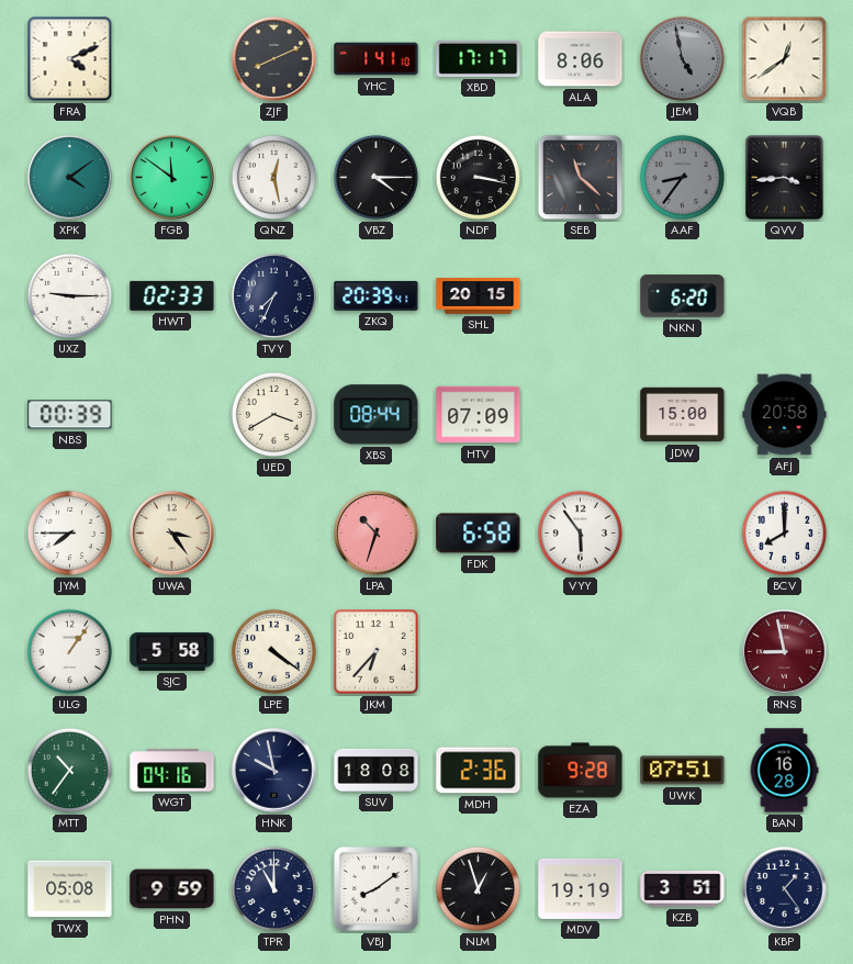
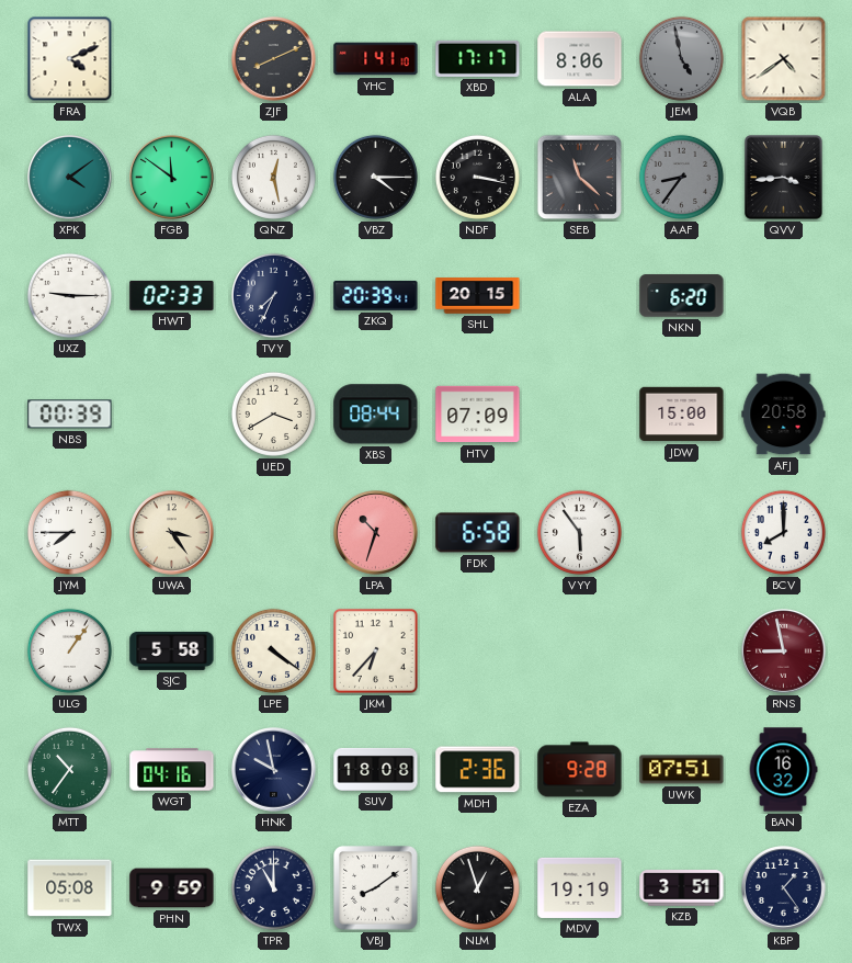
VQB: 12:39 -> 4:39
BAN: 16:28 -> 16:32
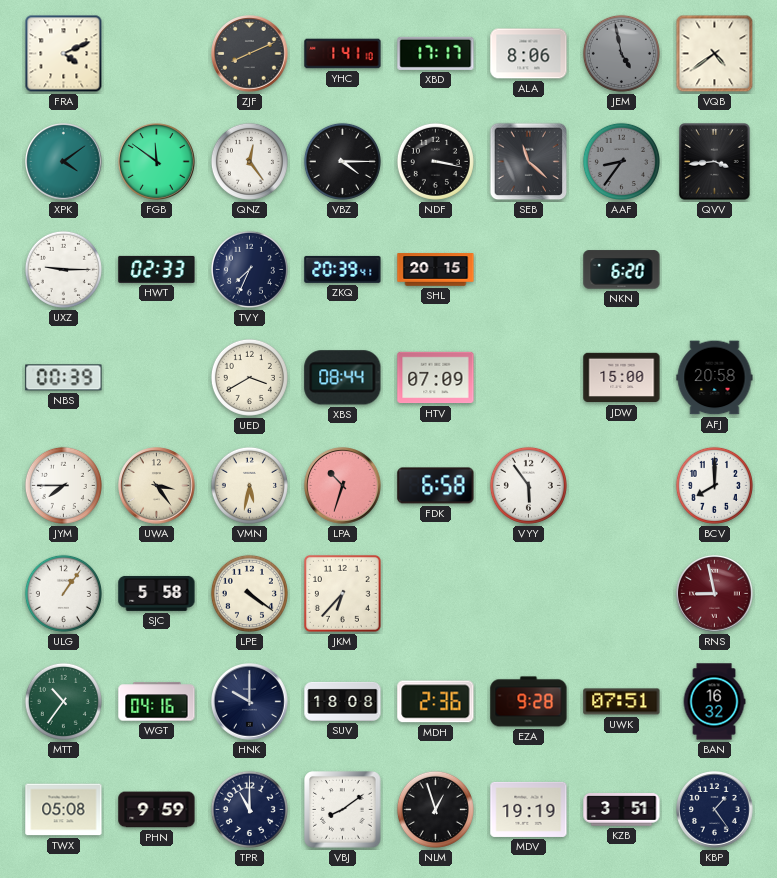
QNZ: 12:28 -> 12:24
VMN: none -> 5:32
HNK: 9:58 -> 10:00
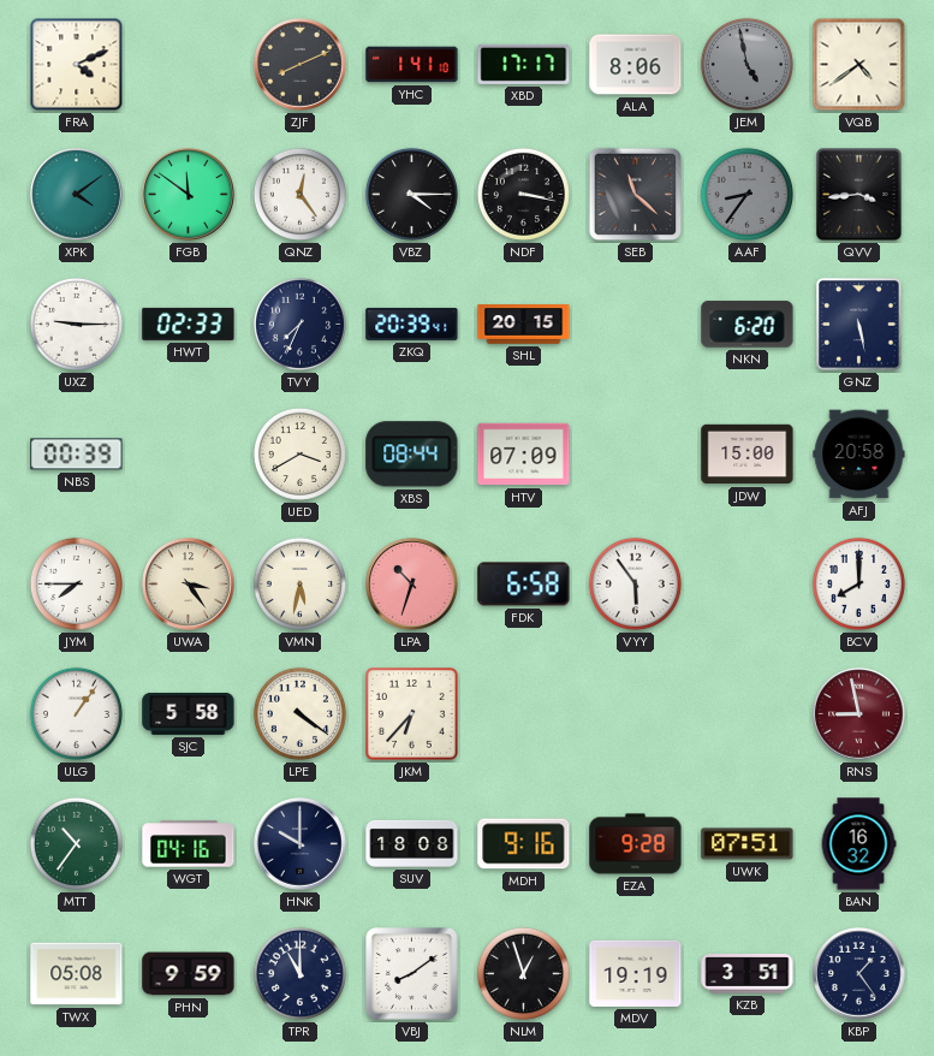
GNZ: none -> 5:28
MDH: 2:36 -> 9:16
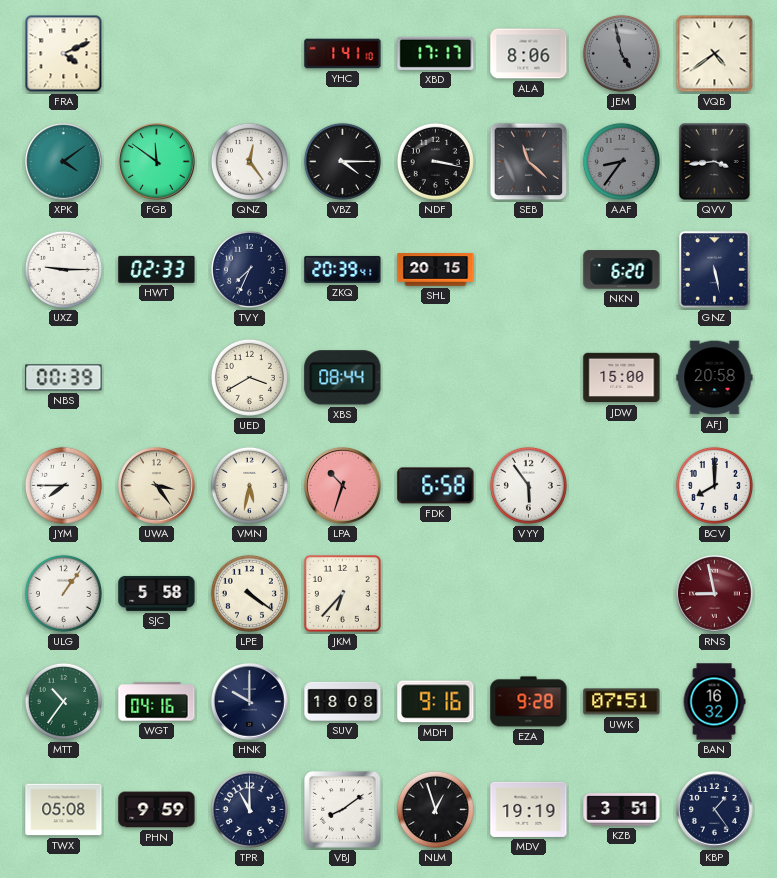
ZJF: 8:11 -> none
HTV: 07:09 -> none
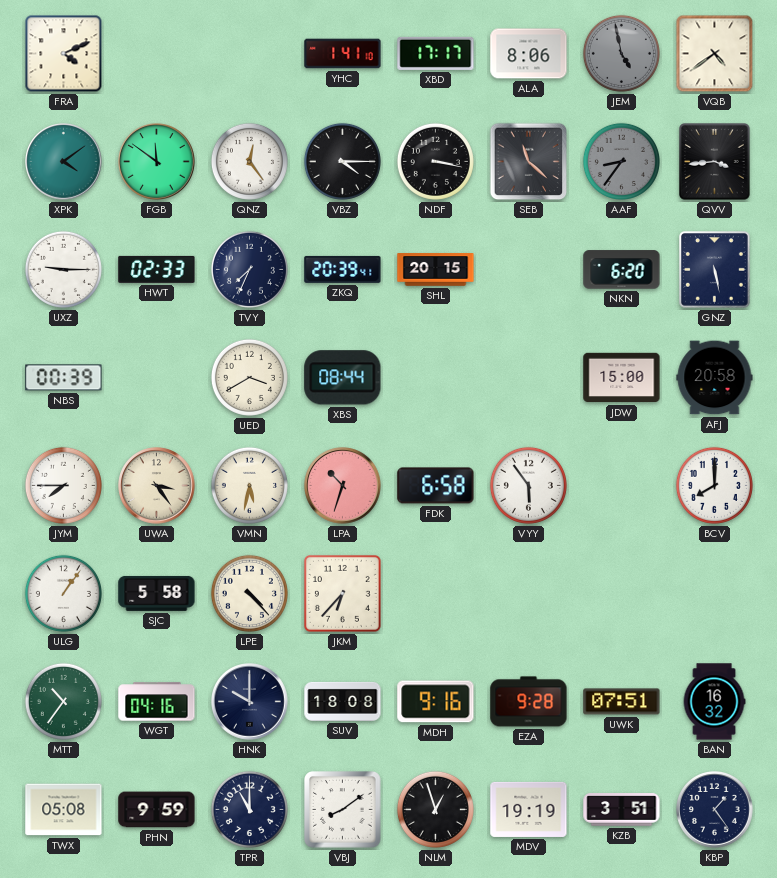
LPE: 4:21 -> 4:23
RNS: 8:58 -> none
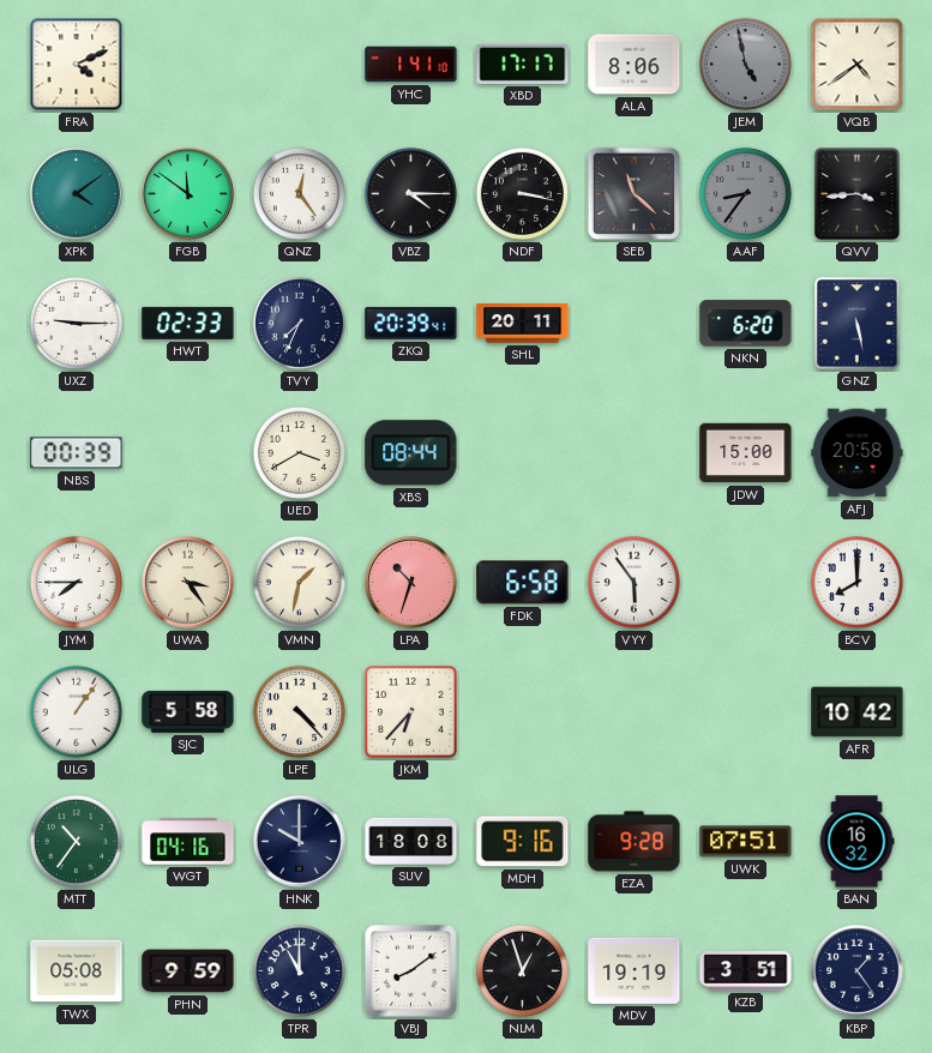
SHL: 20:15 -> 20:11
VMN: 5:32 -> 1:32
AFR: none -> 10:42
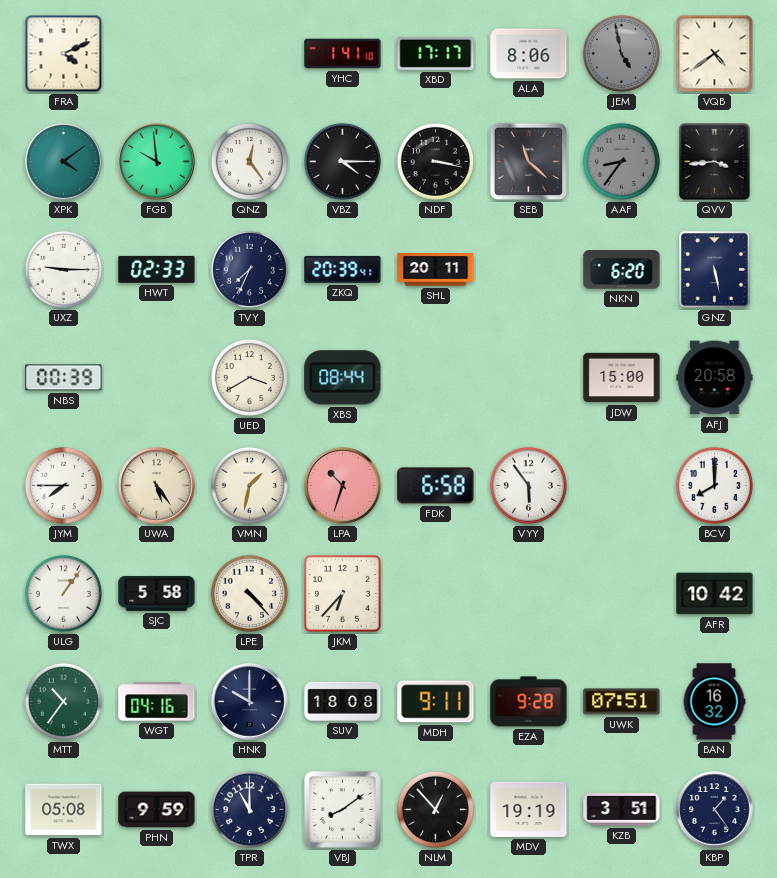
FGB: 11:51 -> 9:59
UWA: 3:24 -> 5:24
MDH: 9:16 -> 9:11
NLM: 12:57 -> 12:53
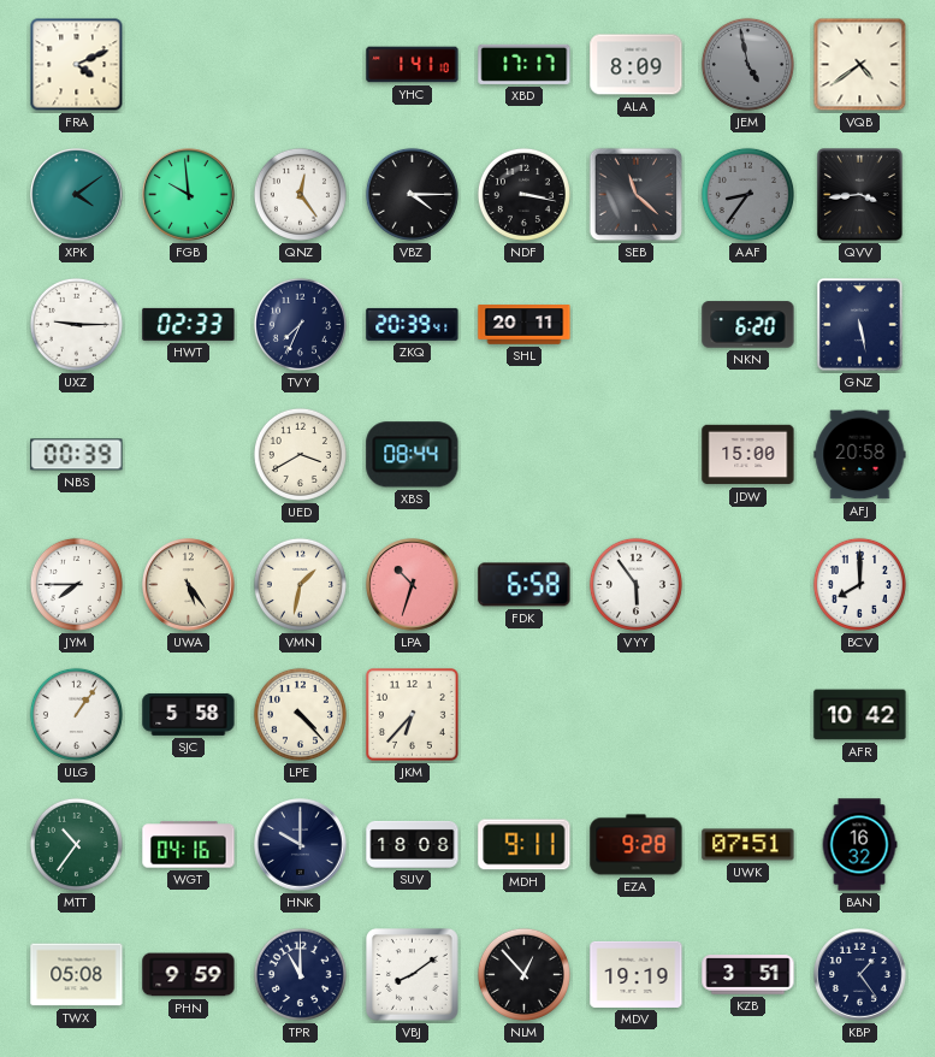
ALA: 8:06 -> 8:09
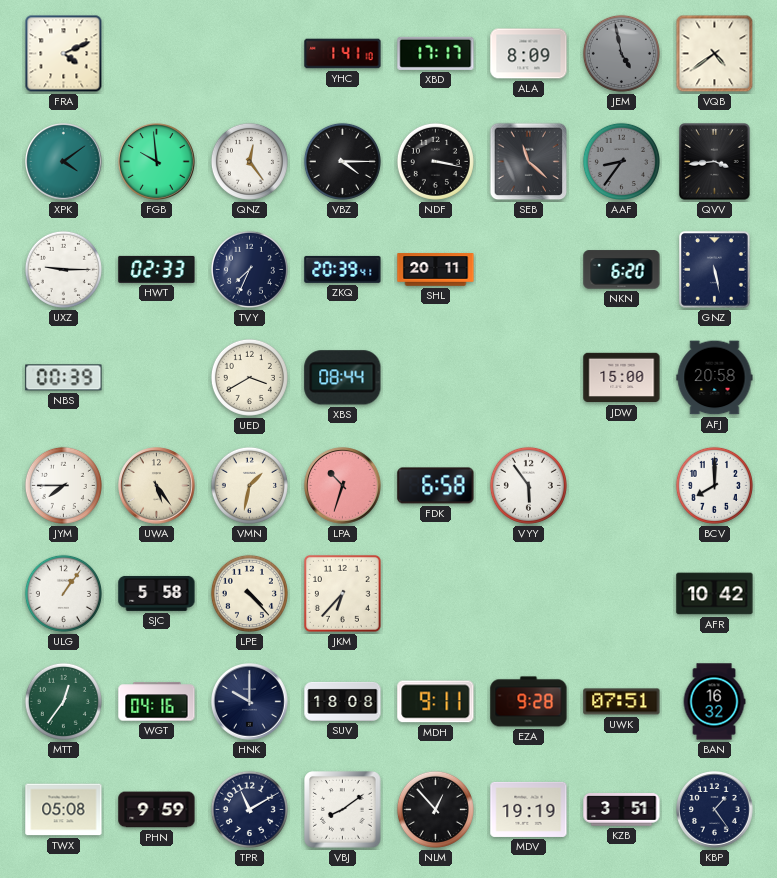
MTT: 10:36 -> 12:36
TPR: 11:00 -> 11:10
